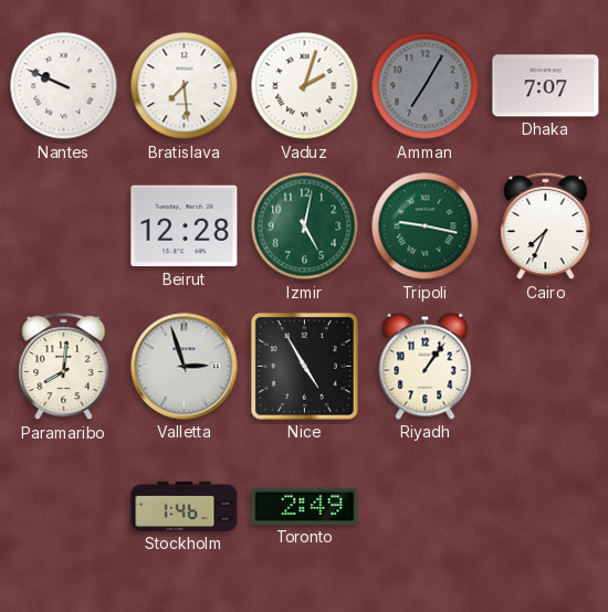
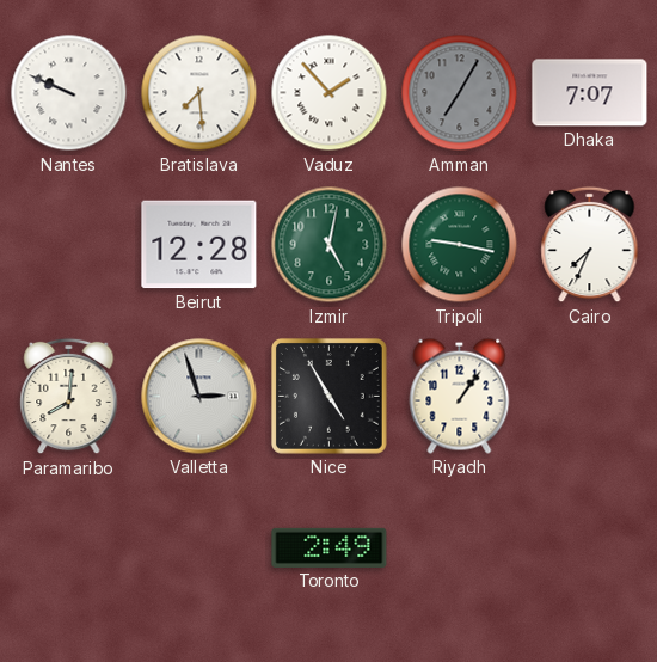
Vaduz: 2:03 -> 1:53
Stockholm: 1:46 -> none
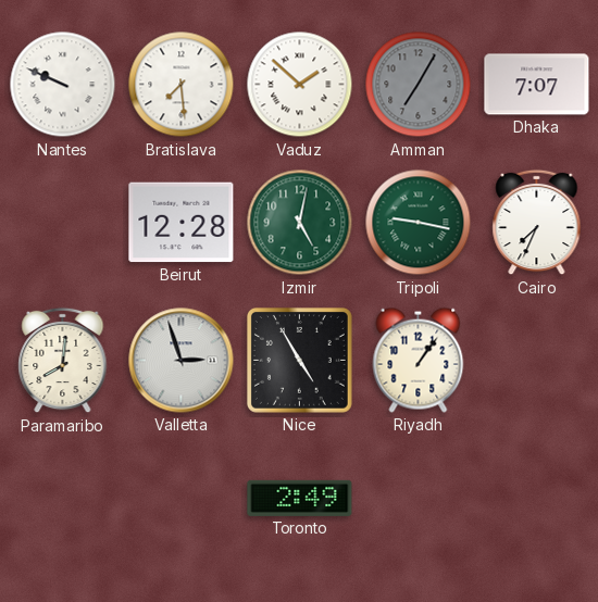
Vaduz: 1:53 -> 1:52
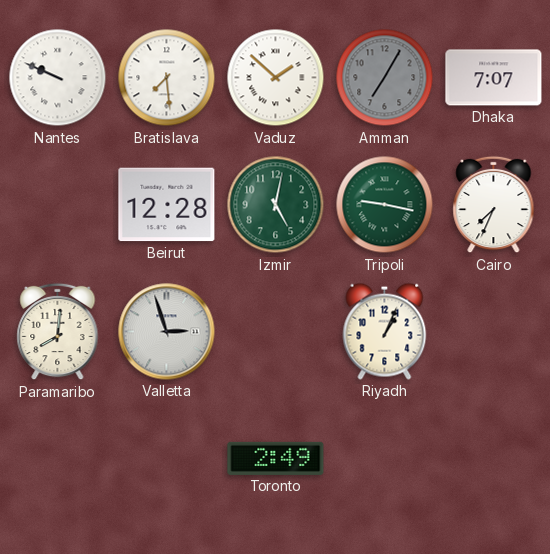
Nice: 4:55 -> none
Riyadh: 1:06 -> 1:04
